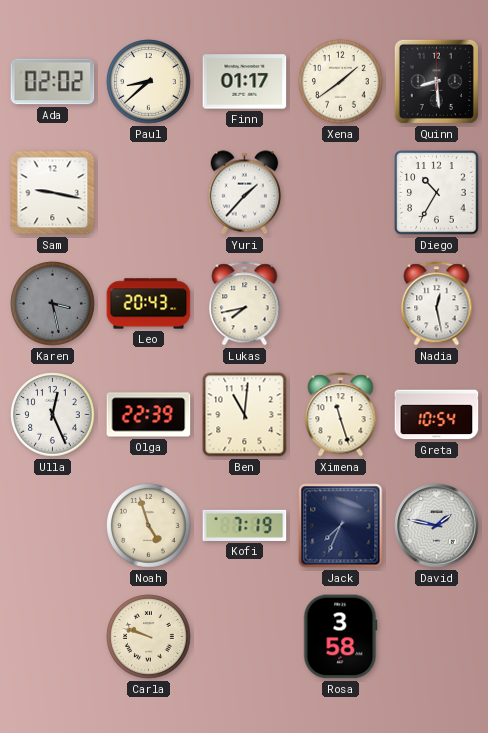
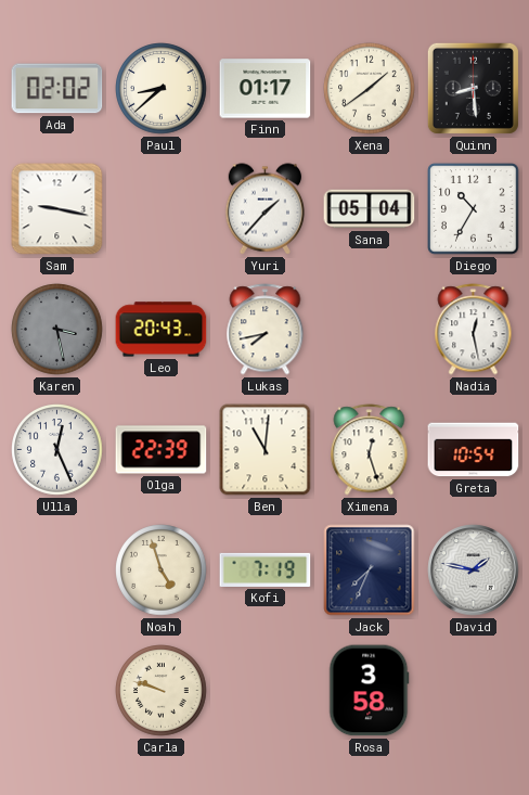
Sana: none -> 05:04
Ximena: 11:27 -> 12:27
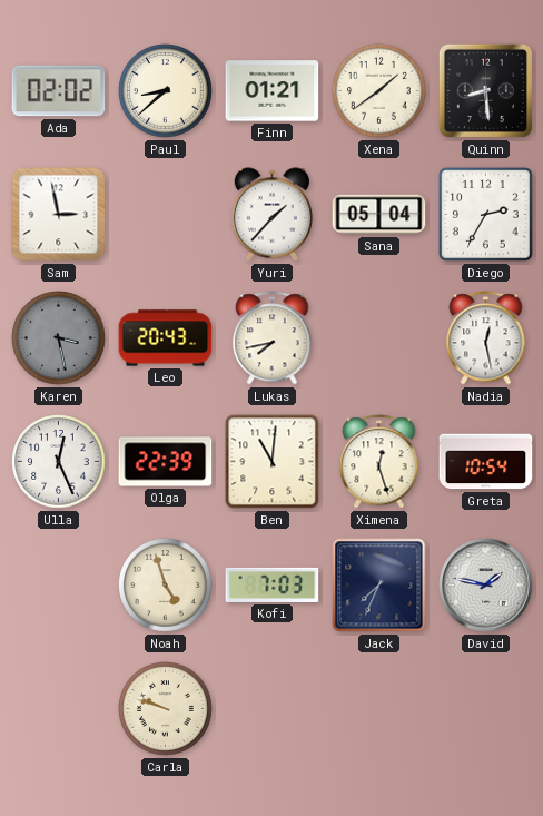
Finn: 01:17 -> 01:21
Sam: 9:17 -> 2:58
Diego: 10:35 -> 2:35
Kofi: 7:19 -> 7:03
Rosa: 3:58 -> none
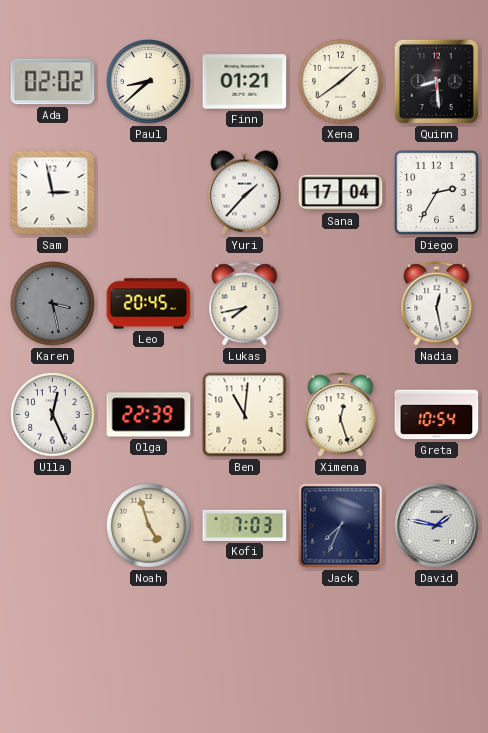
Sana: 05:04 -> 17:04
Leo: 20:43 -> 20:45
Carla: 9:48 -> none
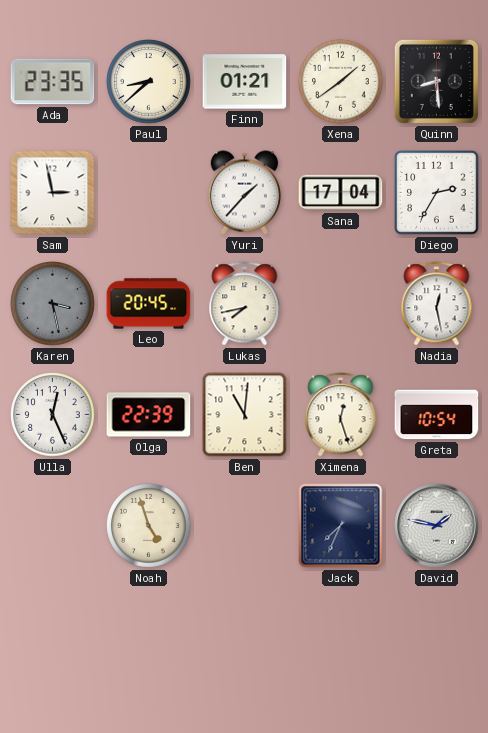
Ada: 02:02 -> 23:35
Kofi: 7:03 -> none
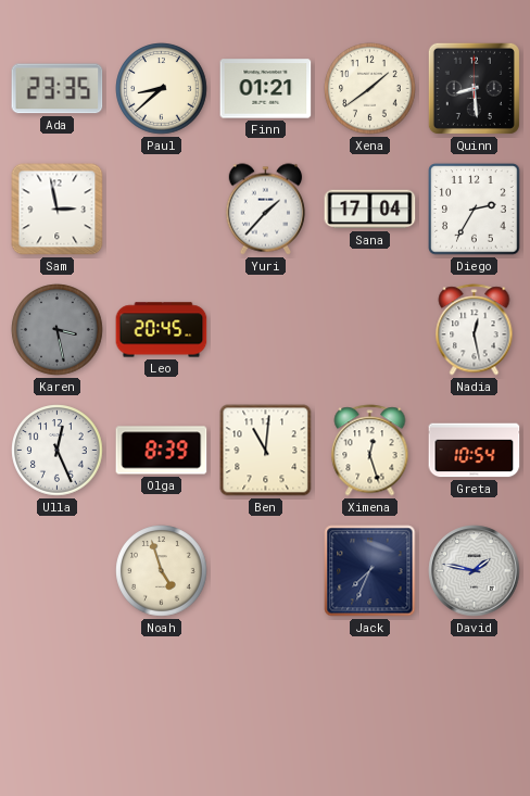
Lukas: 7:43 -> none
Olga: 22:39 -> 8:39
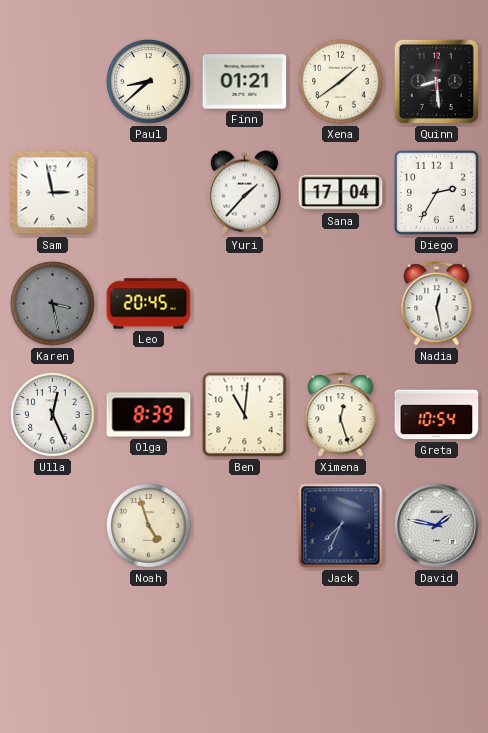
Ada: 23:35 -> none
